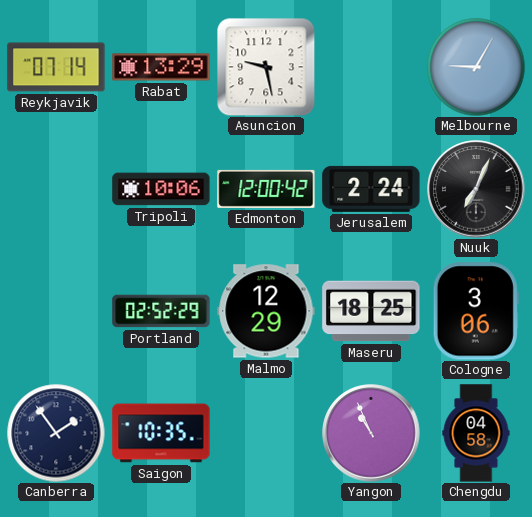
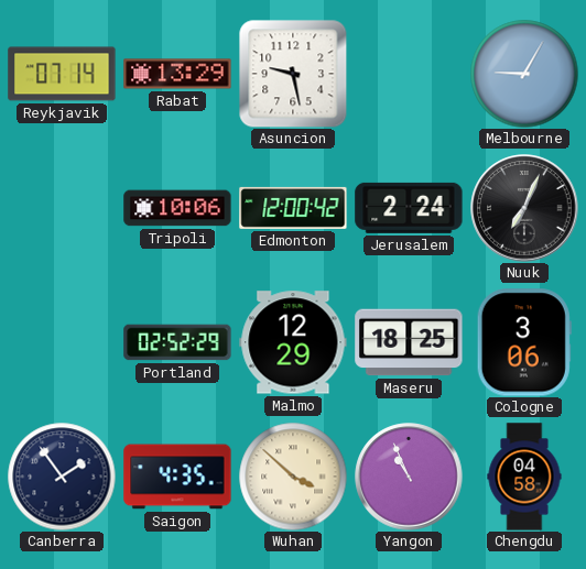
Saigon: 10:35 -> 4:35
Wuhan: none -> 3:52
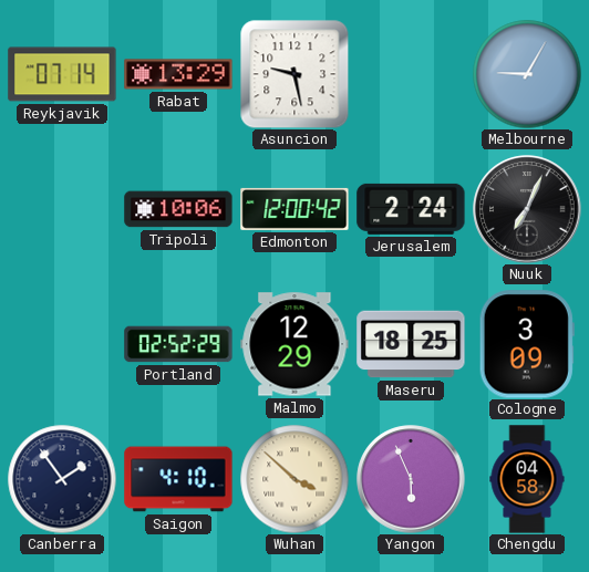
Cologne: 3:06 -> 3:09
Saigon: 4:35 -> 4:10
Yangon: 10:56 -> 5:56
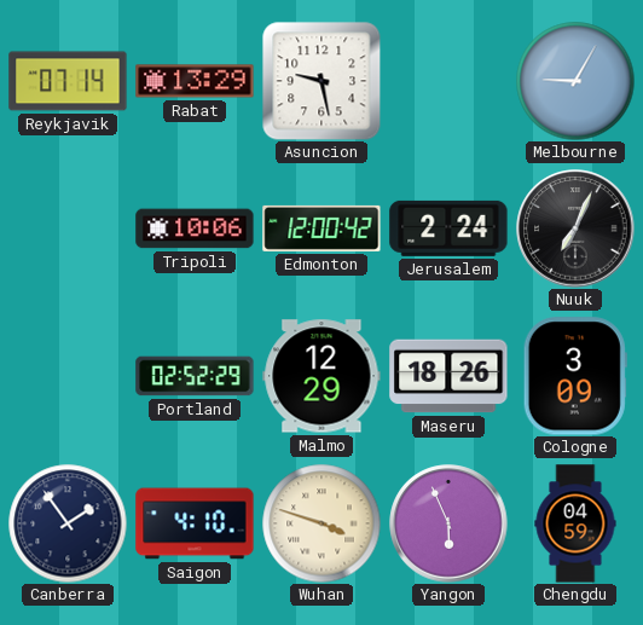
Maseru: 18:25 -> 18:26
Wuhan: 3:52 -> 3:48
Chengdu: 04:58 -> 04:59
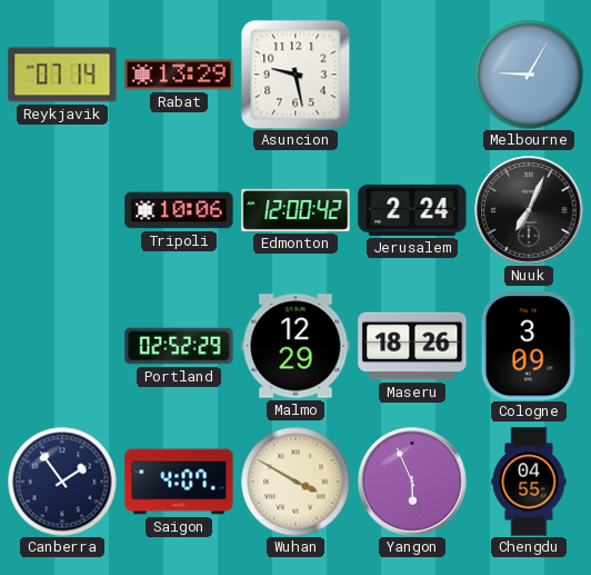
Saigon: 4:10 -> 4:07
Wuhan: 3:48 -> 3:50
Chengdu: 04:59 -> 04:55
